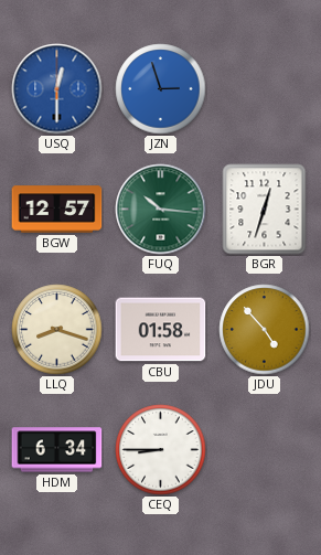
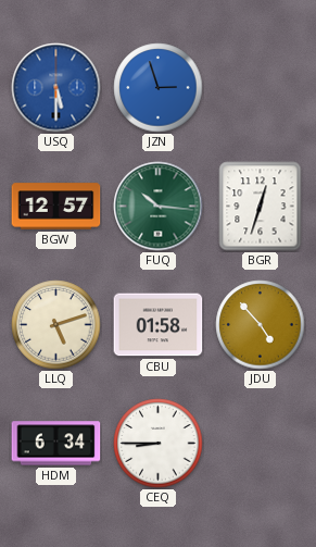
USQ: 12:30 -> 5:30
LLQ: 8:18 -> 5:12
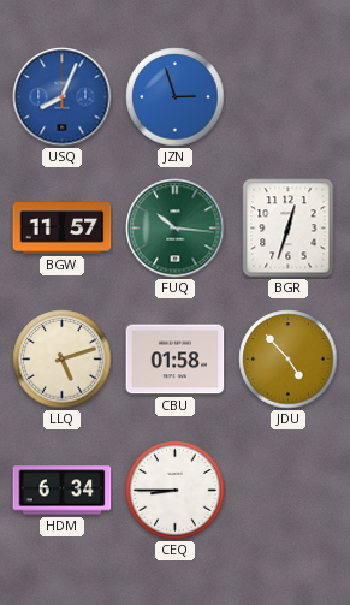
USQ: 5:30 -> 8:04
BGW: 12:57 -> 11:57
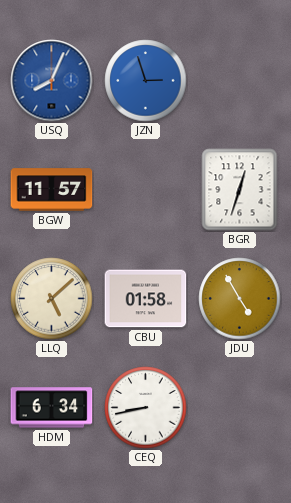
FUQ: 10:16 -> none
LLQ: 5:12 -> 5:08
JDU: 4:53 -> 4:55
CEQ: 8:45 -> 8:43
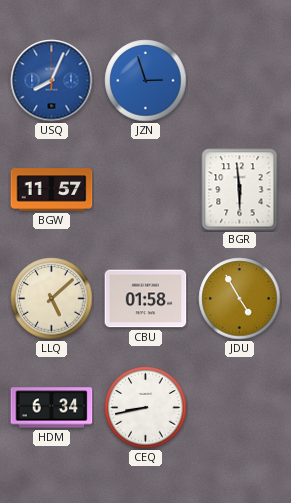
BGR: 12:33 -> 5:59
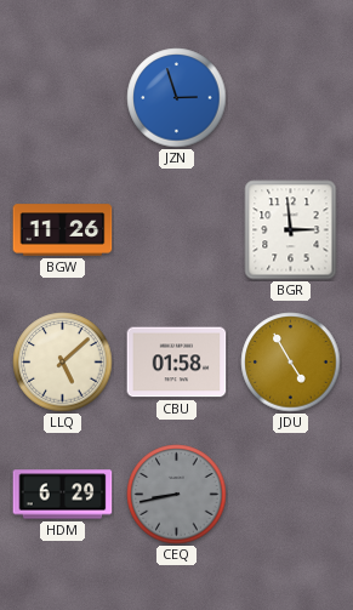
USQ: 8:04 -> none
BGW: 11:57 -> 11:26
BGR: 5:59 -> 2:59
HDM: 6:34 -> 6:29
CEQ dial: white -> grey
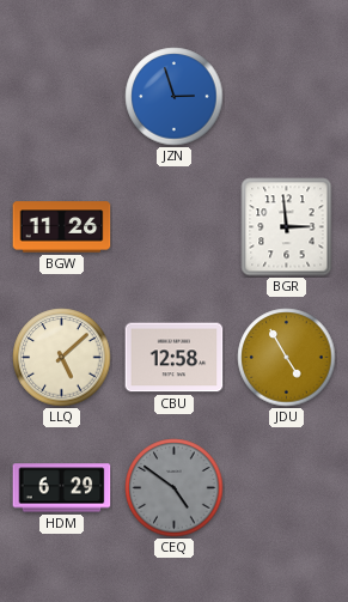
CBU: 01:58 -> 12:58
CEQ: 8:43 -> 4:51
